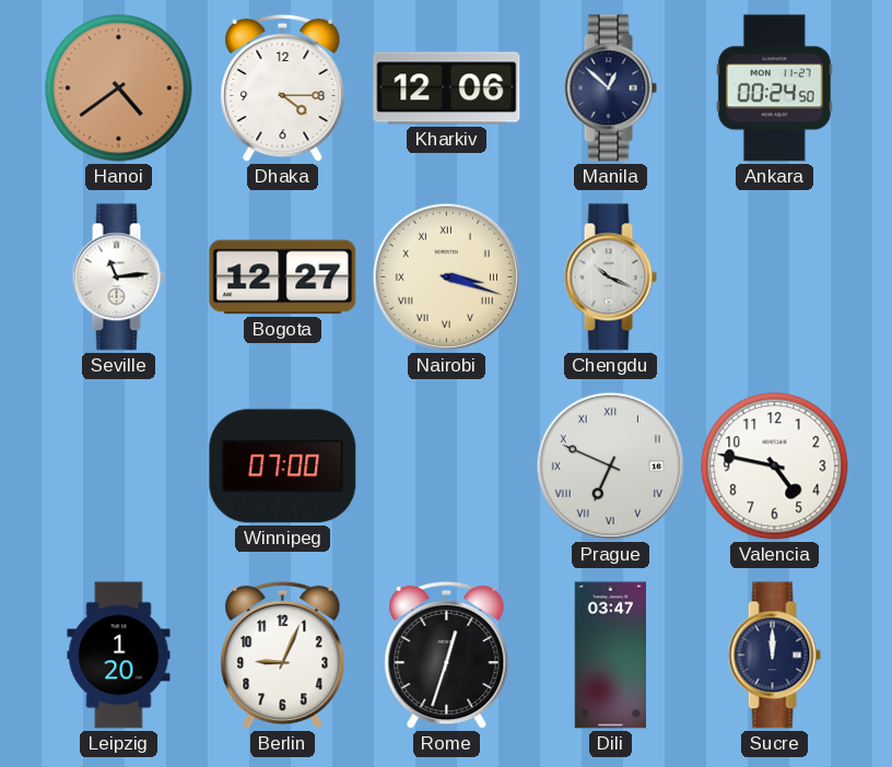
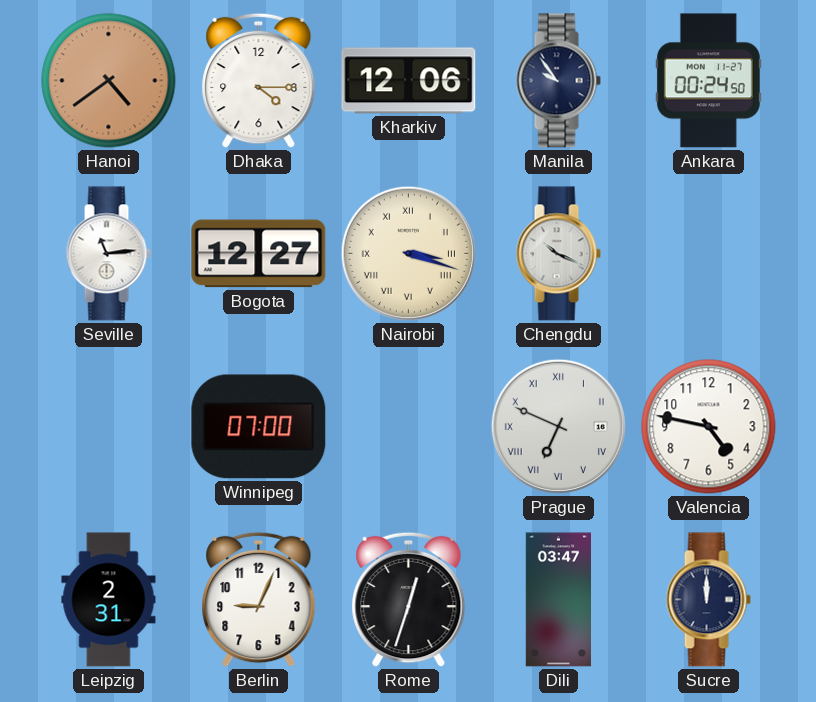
Manila: 12:52 -> 9:54
Leipzig: 1:20 -> 2:31
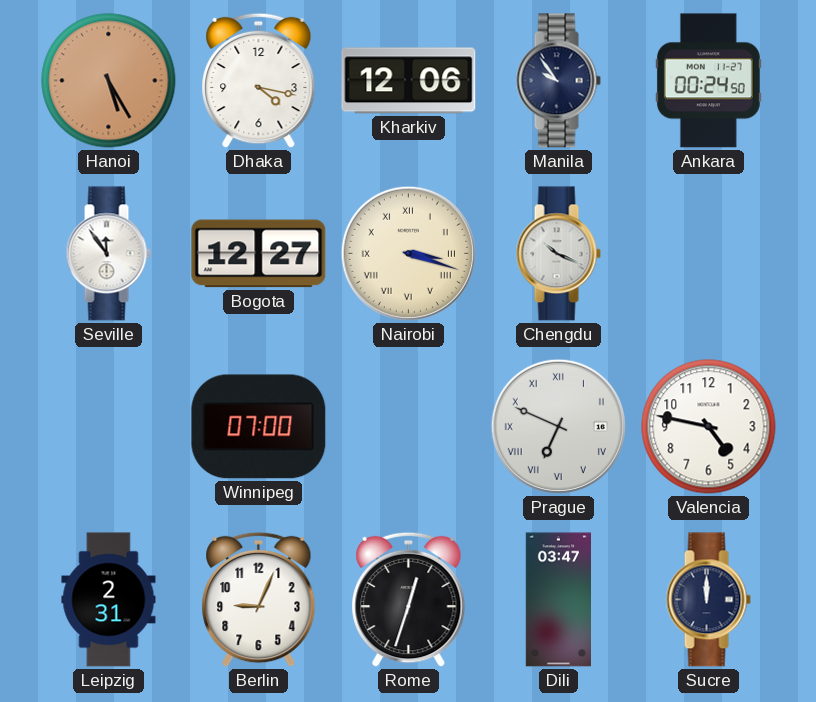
Hanoi: 4:39 -> 5:25
Dhaka: 4:15 -> 4:17
Seville: 11:14 -> 11:54
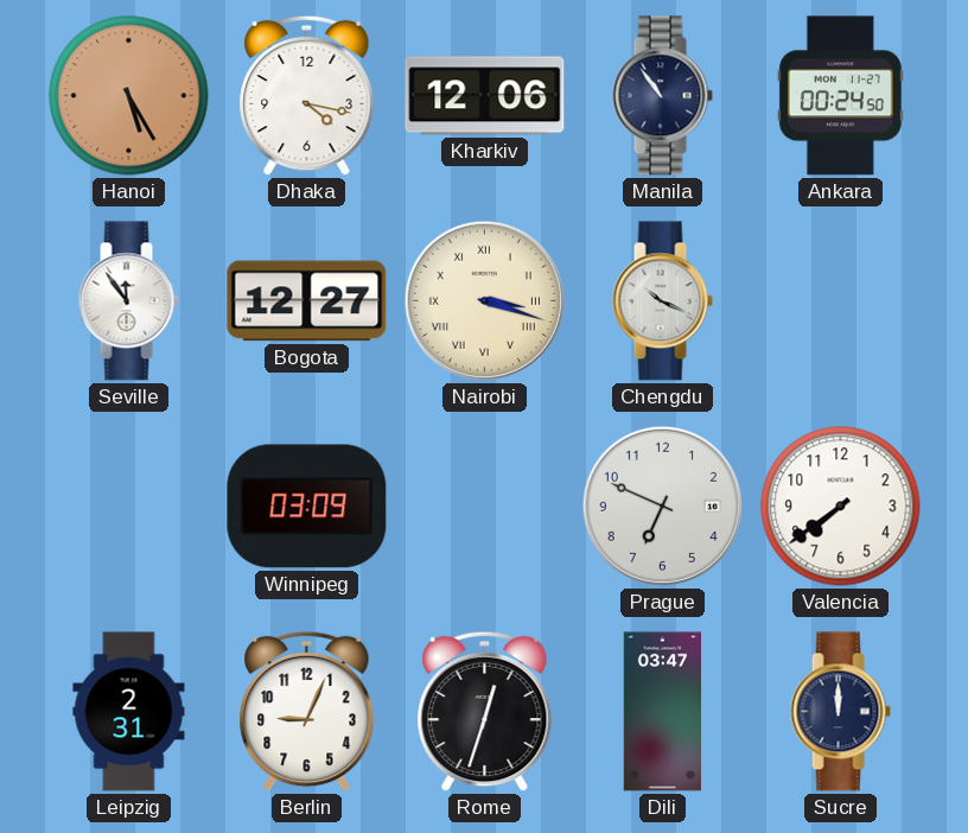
Manila: 9:54 -> 10:54
Winnipeg: 07:00 -> 03:09
Prague numerals: Roman -> Arabic
Valencia: 4:47 -> 7:39
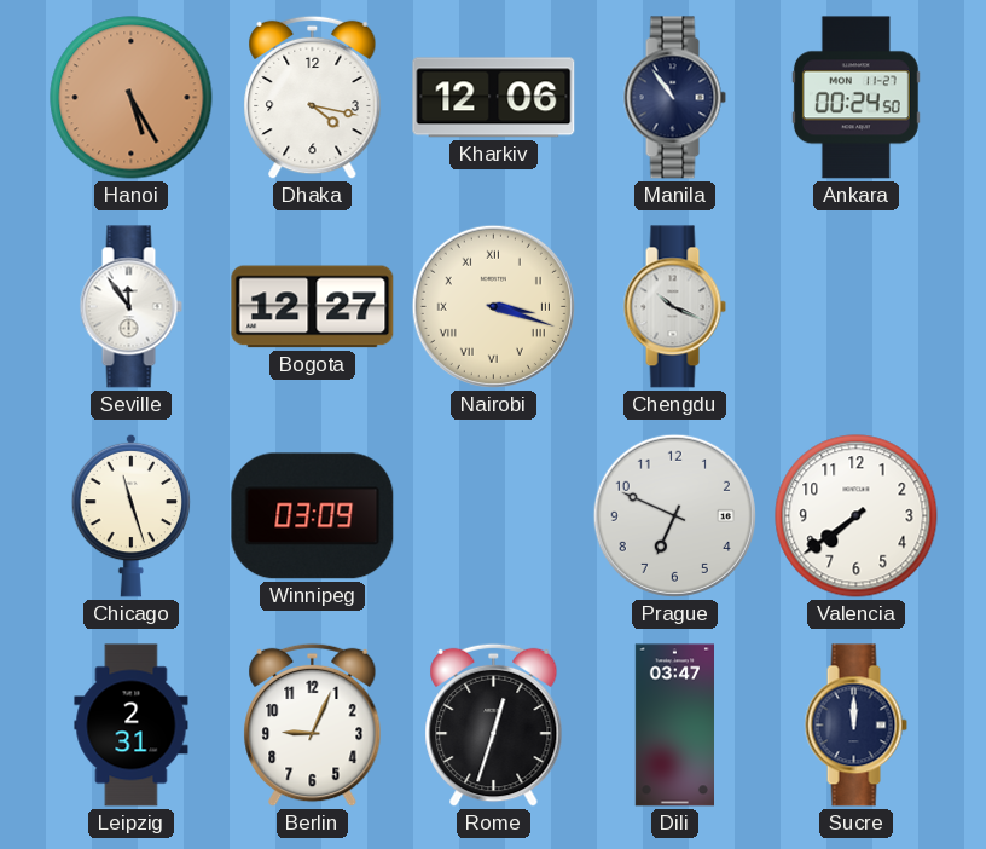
Chicago: none -> 11:27
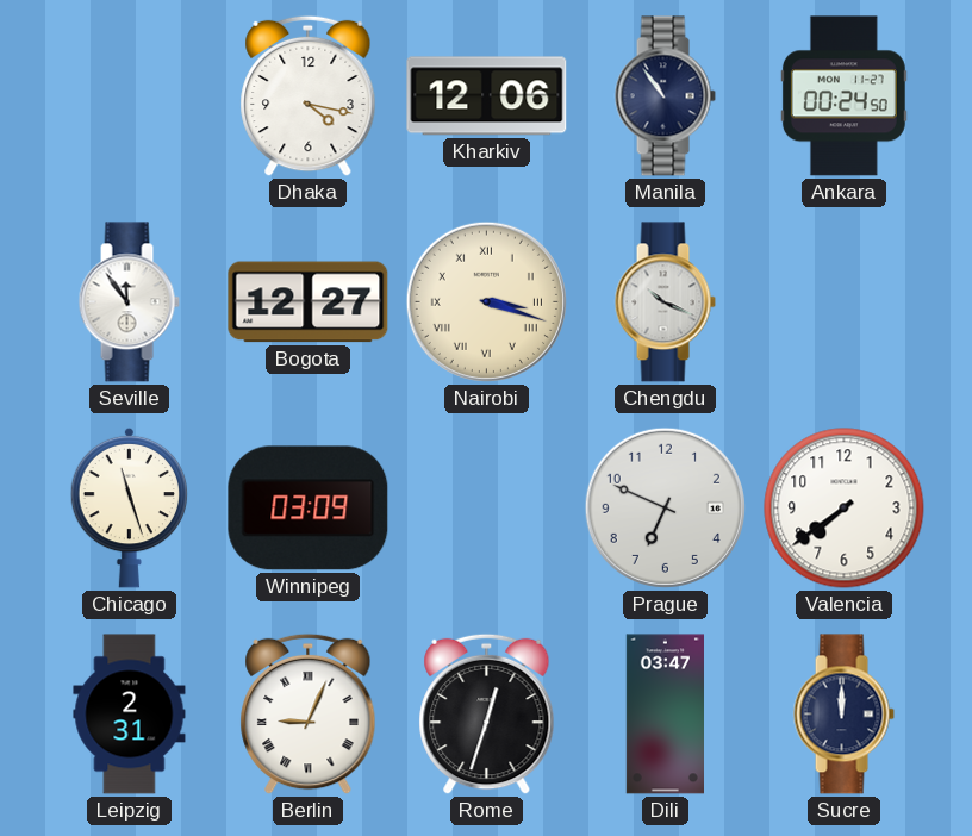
Hanoi: 5:25 -> none
Berlin numerals: Arabic -> Roman
